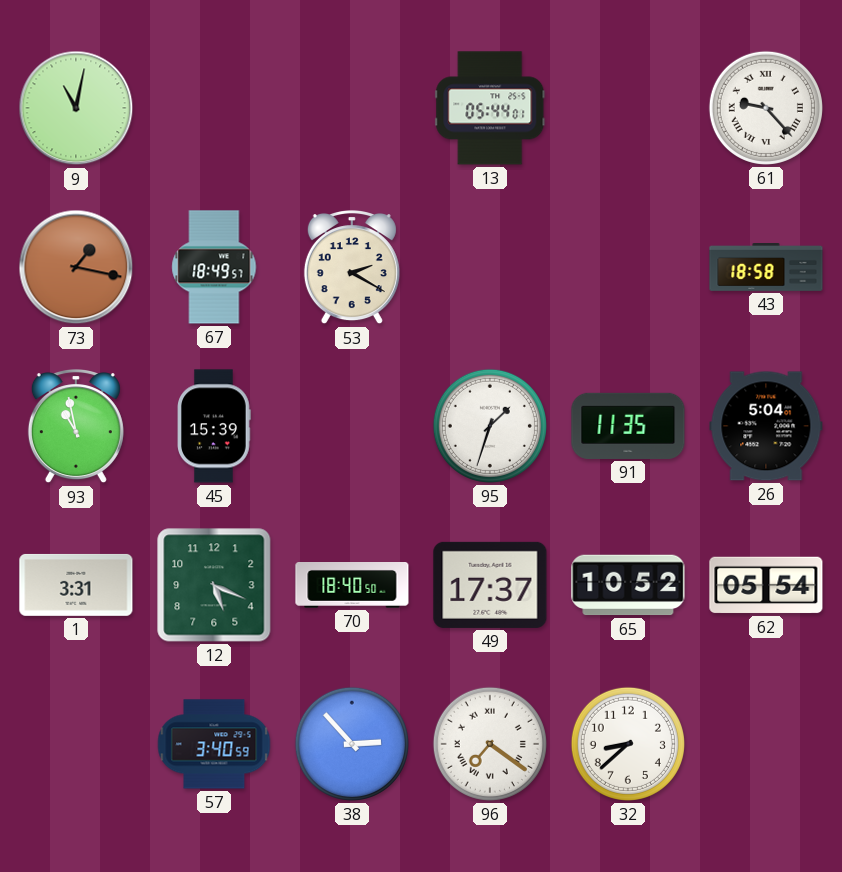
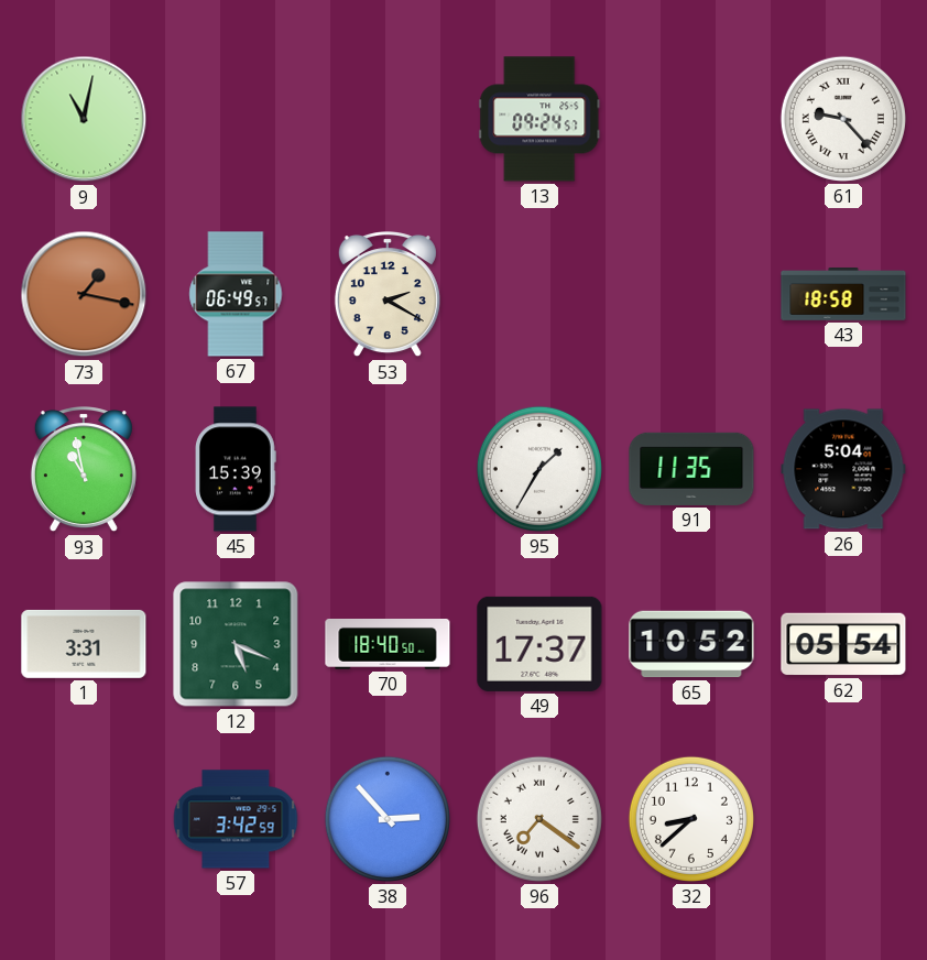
13: 05:44 -> 09:24
67: 18:49 -> 06:49
95: 1:33 -> 1:35
57: 3:40 -> 3:42
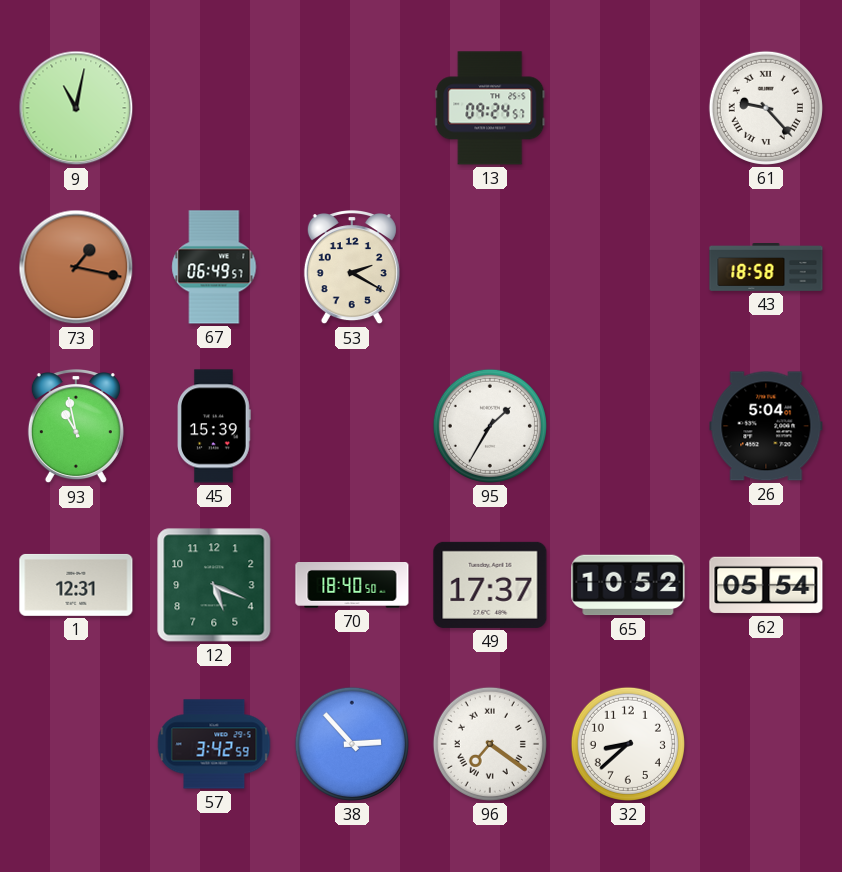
91: 11:35 -> none
1: 3:31 -> 12:31
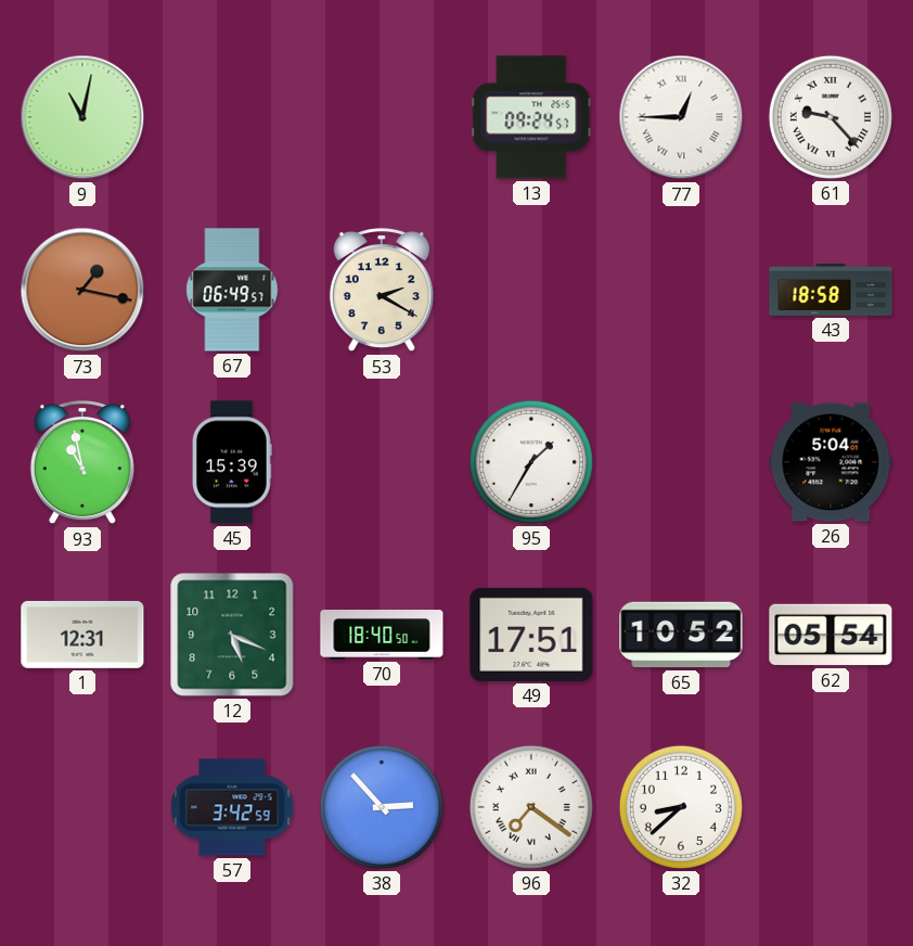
77: none -> 12:45
49: 17:37 -> 17:51
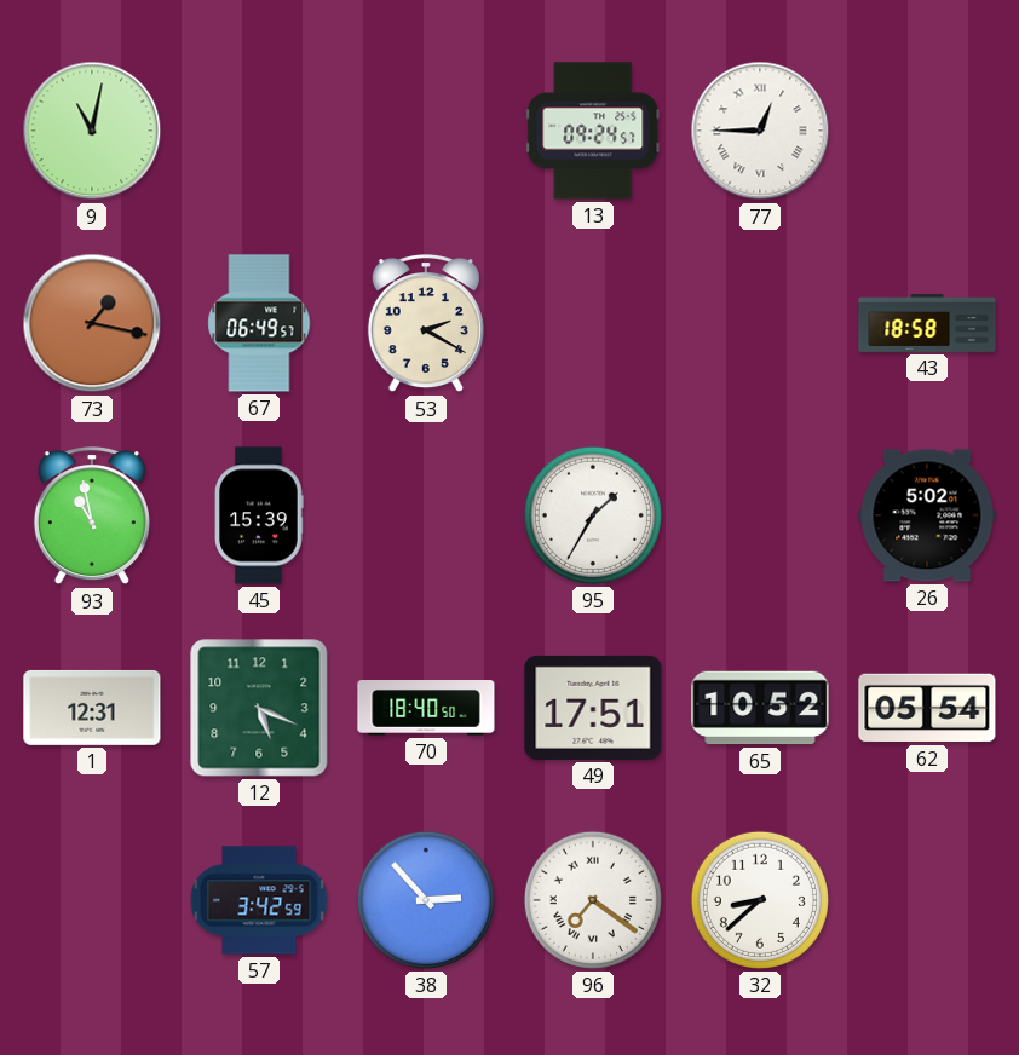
61: 9:23 -> none
26: 5:04 -> 5:02
